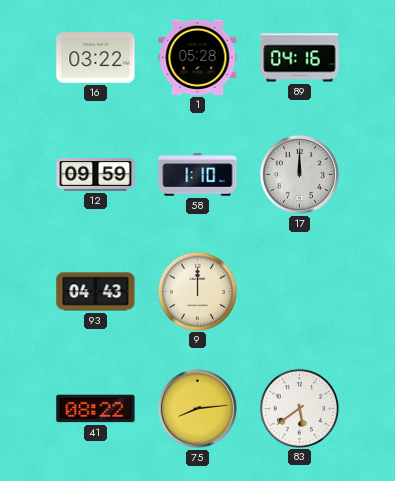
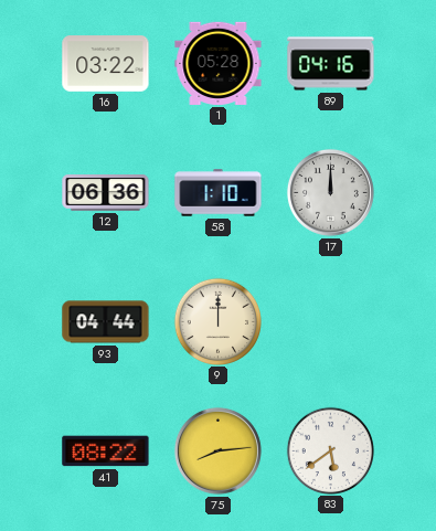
12: 09:59 -> 06:36
93: 04:43 -> 04:44
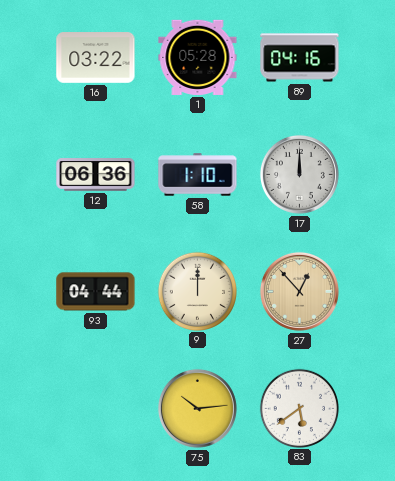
27: none -> 12:53
41: 08:22 -> none
75: 8:14 -> 10:14
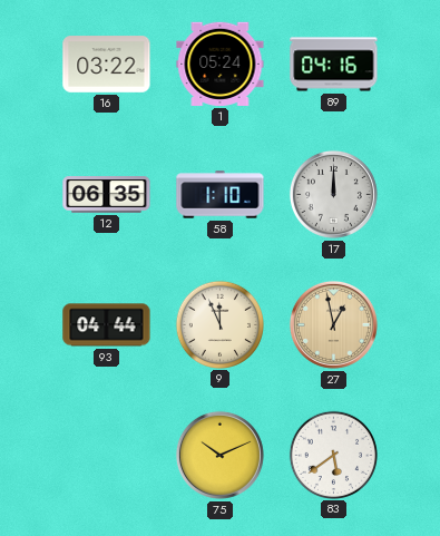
1: 05:28 -> 05:24
12: 06:36 -> 06:35
9: 12:00 -> 11:56
27: 12:53 -> 12:58
75: 10:14 -> 10:11
